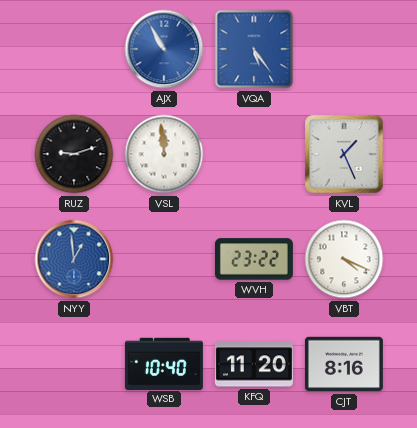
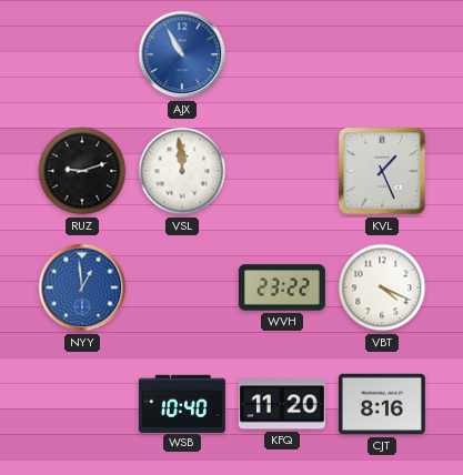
VQA: 5:24 -> none
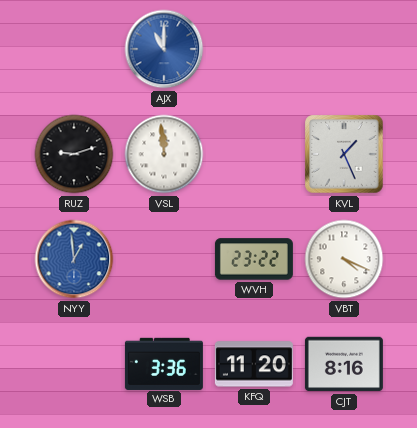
AJX: 10:55 -> 11:00
WSB: 10:40 -> 3:36
